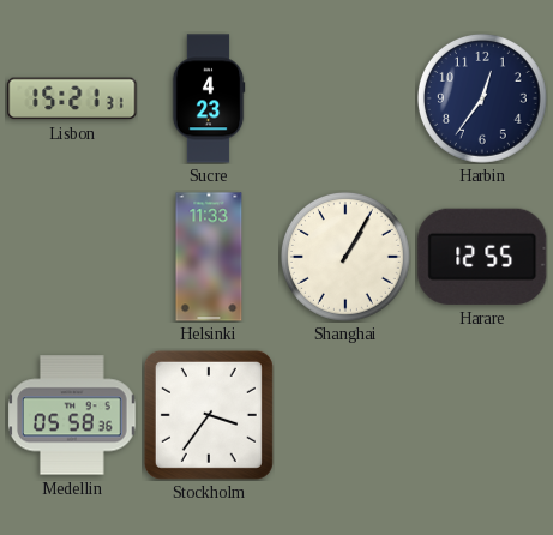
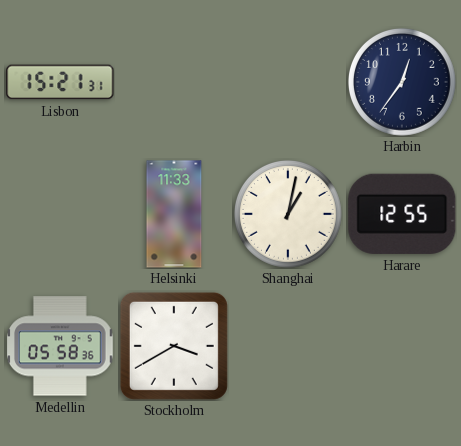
Sucre: 4:23 -> none
Shanghai: 1:05 -> 1:02
Stockholm: 3:36 -> 3:40
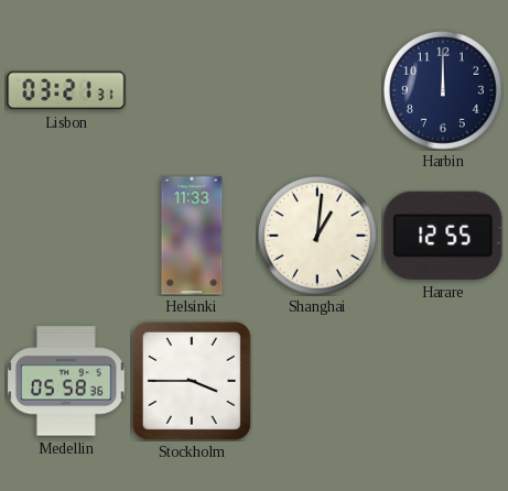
Lisbon: 15:21 -> 03:21
Harbin: 12:36 -> 12:00
Shanghai: 1:02 -> 1:01
Stockholm: 3:40 -> 3:45
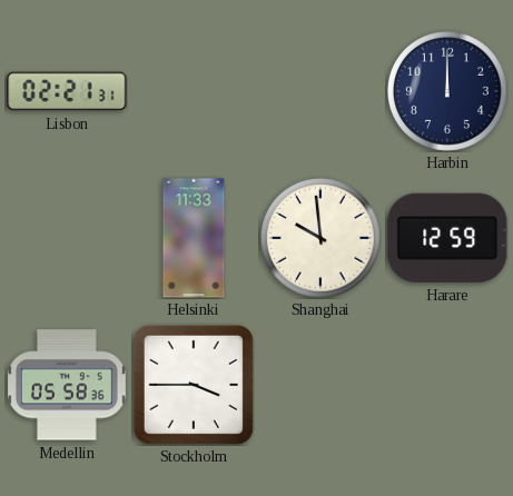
Lisbon: 03:21 -> 02:21
Shanghai: 1:01 -> 9:59
Harare: 12:55 -> 12:59
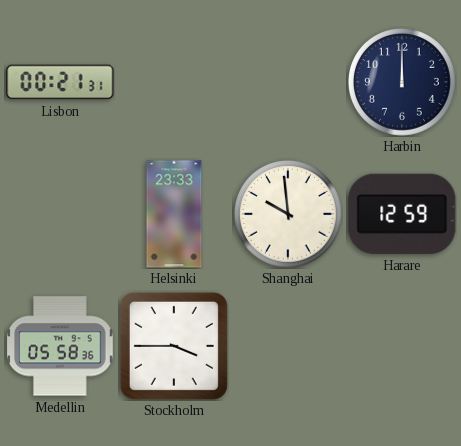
Lisbon: 02:21 -> 00:21
Helsinki: 11:33 -> 23:33
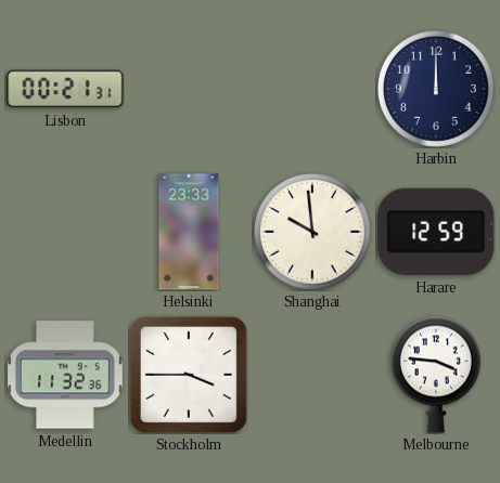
Medellin: 05:58 -> 11:32
Melbourne: none -> 3:46
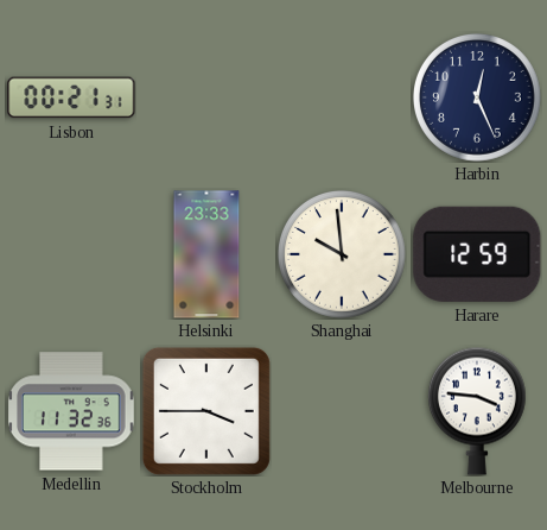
Harbin: 12:00 -> 12:26
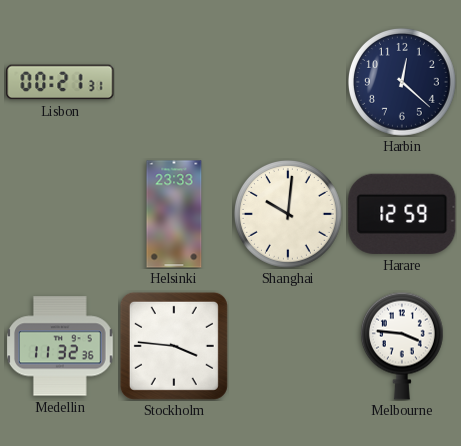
Harbin: 12:26 -> 12:22
Shanghai: 9:59 -> 10:01
Stockholm: 3:45 -> 3:46
